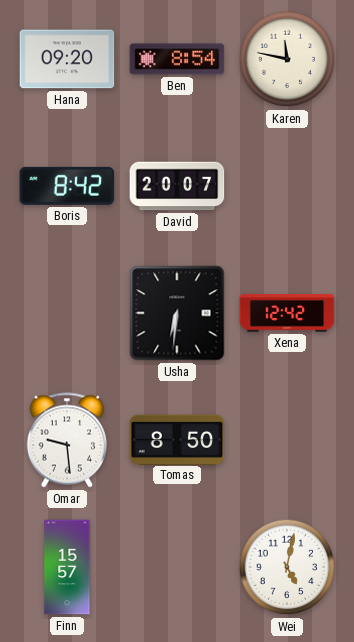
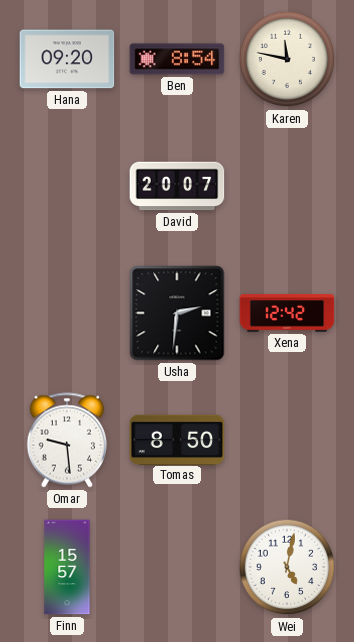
Boris: 8:42 -> none
Usha: 6:31 -> 2:31
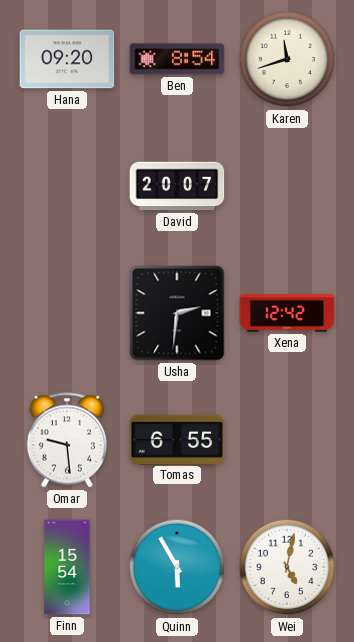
Karen: 11:47 -> 11:42
Tomas: 8:50 -> 6:55
Finn: 15:57 -> 15:54
Quinn: none -> 5:55
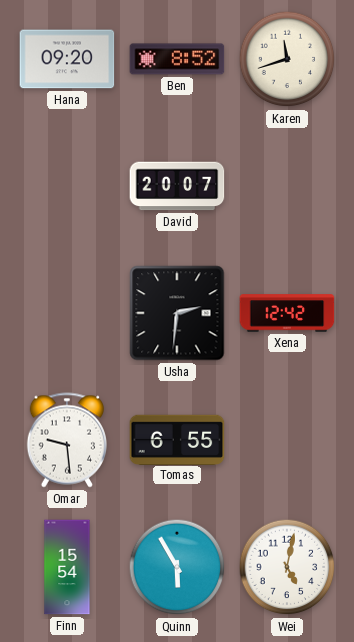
Ben: 8:54 -> 8:52
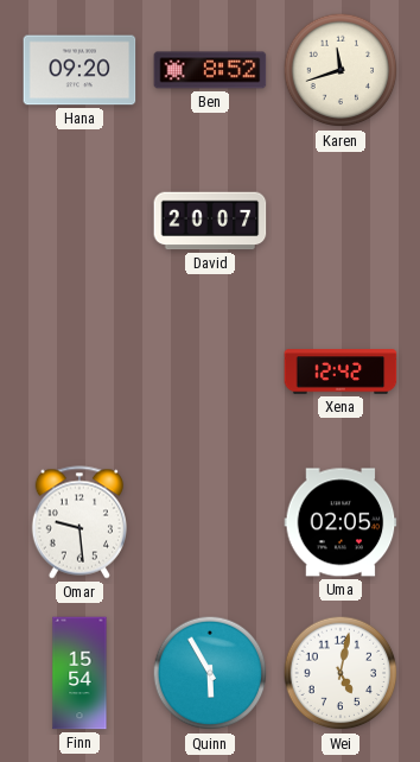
Usha: 2:31 -> none
Tomas: 6:55 -> none
Uma: none -> 02:05
